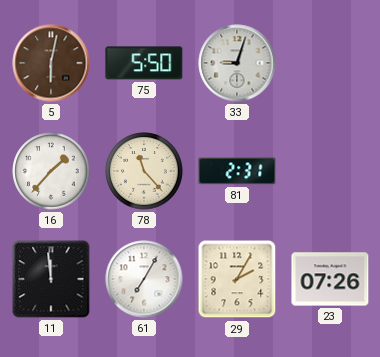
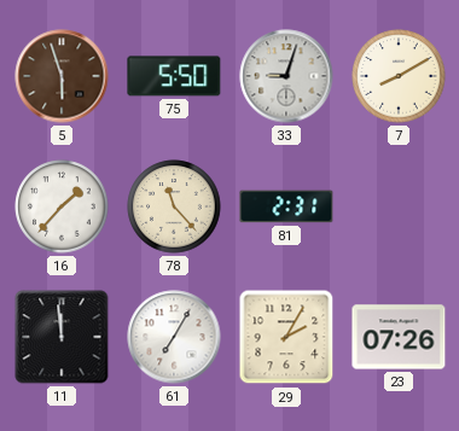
5: 6:02 -> 5:57
7: none -> 8:10
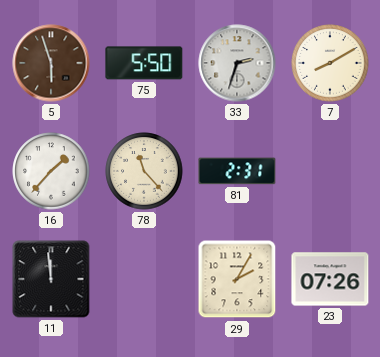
33: 9:03 -> 2:33
61: 7:05 -> none
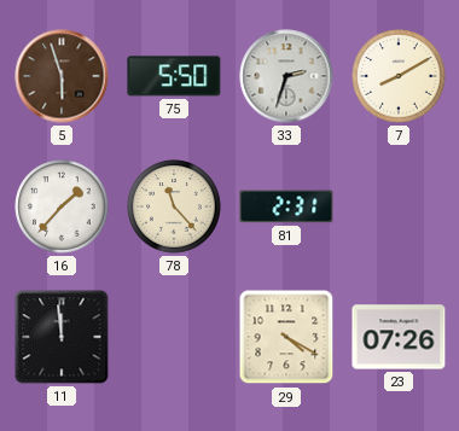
29: 2:05 -> 4:20
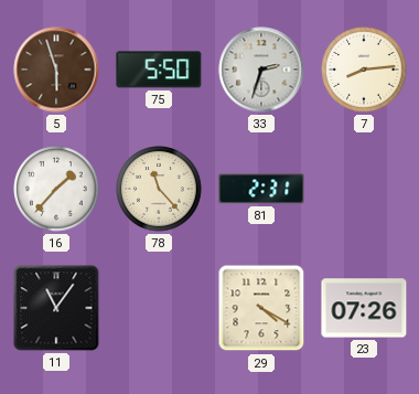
7: 8:10 -> 8:14
11: 11:59 -> 11:06
